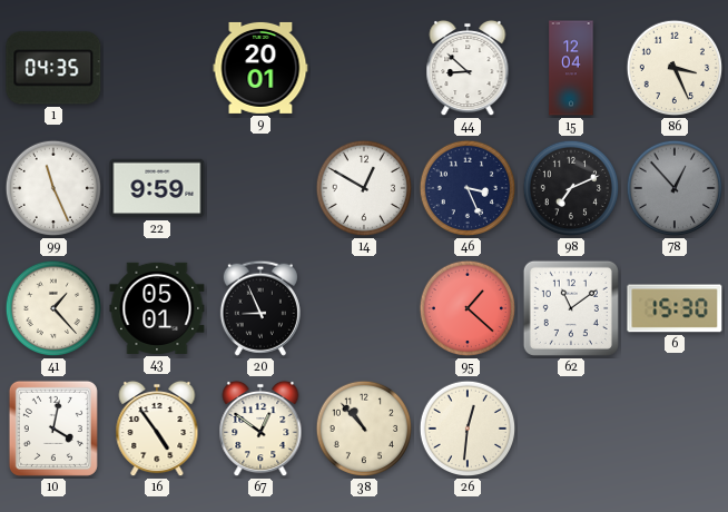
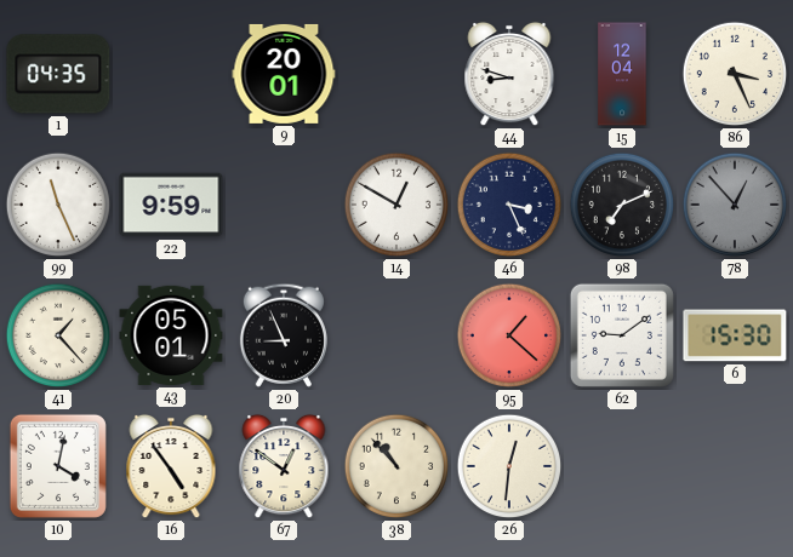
44: 8:52 -> 8:48
62: 11:09 -> 9:09
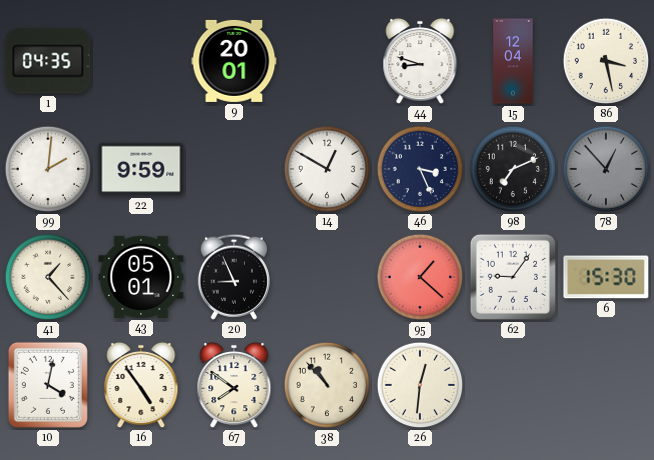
86: 3:26 -> 3:28
99: 11:26 -> 2:01
62: 9:09 -> 9:06
67: 12:51 -> 7:51
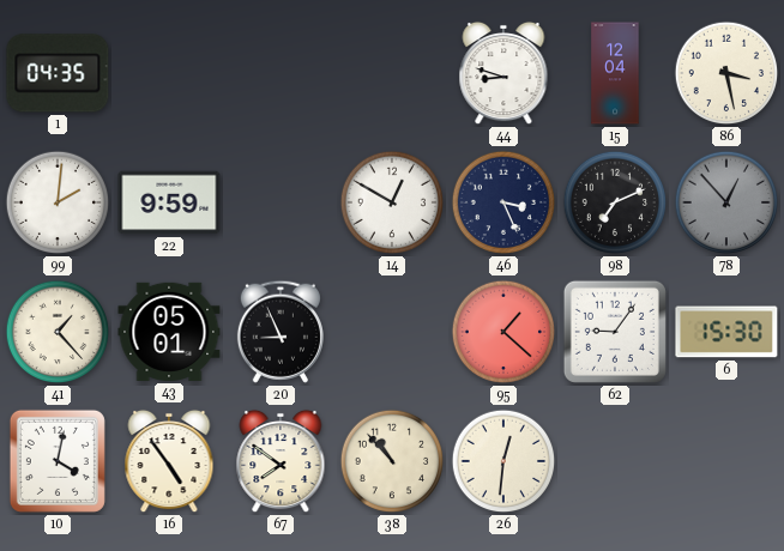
9: 20:01 -> none
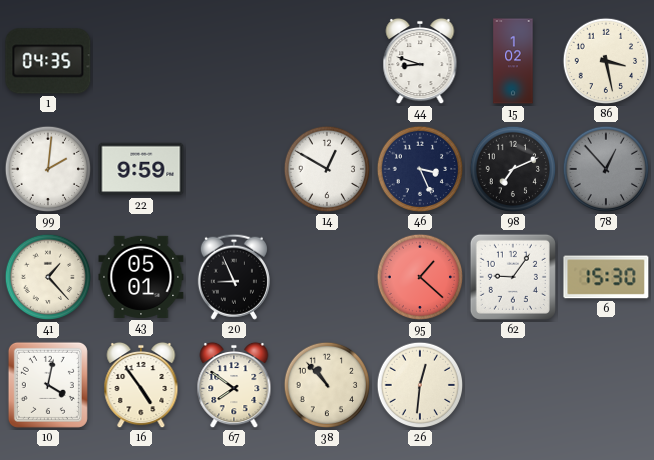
15: 12:04 -> 1:02
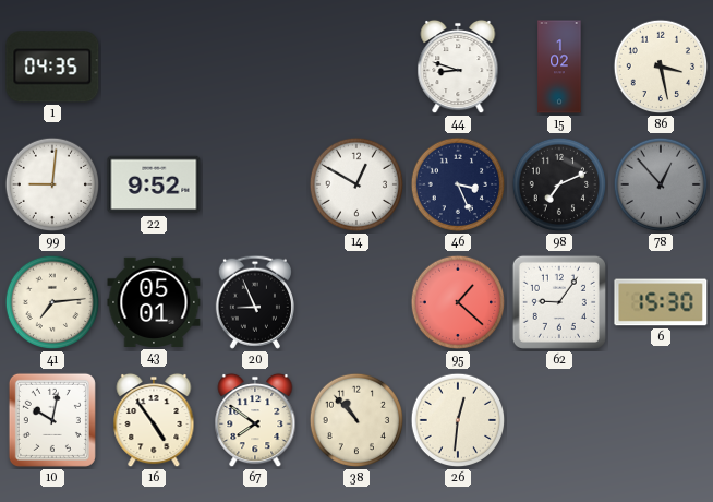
99: 2:01 -> 9:01
22: 9:59 -> 9:52
41: 1:23 -> 7:14
10: 4:02 -> 10:02
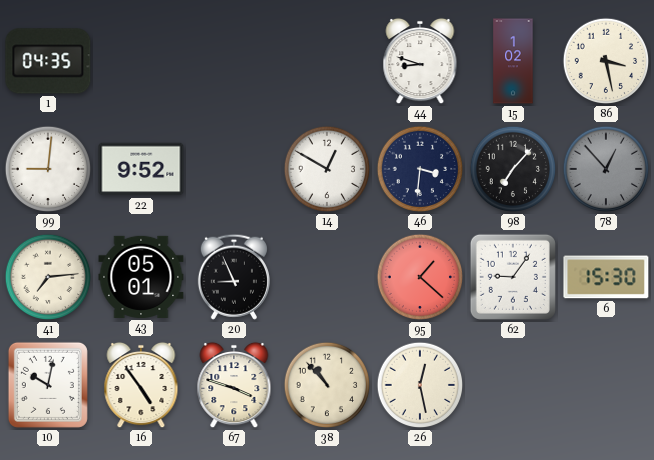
46: 3:26 -> 3:31
98: 7:11 -> 7:07
67: 7:51 -> 3:48
26: 12:31 -> 12:28
